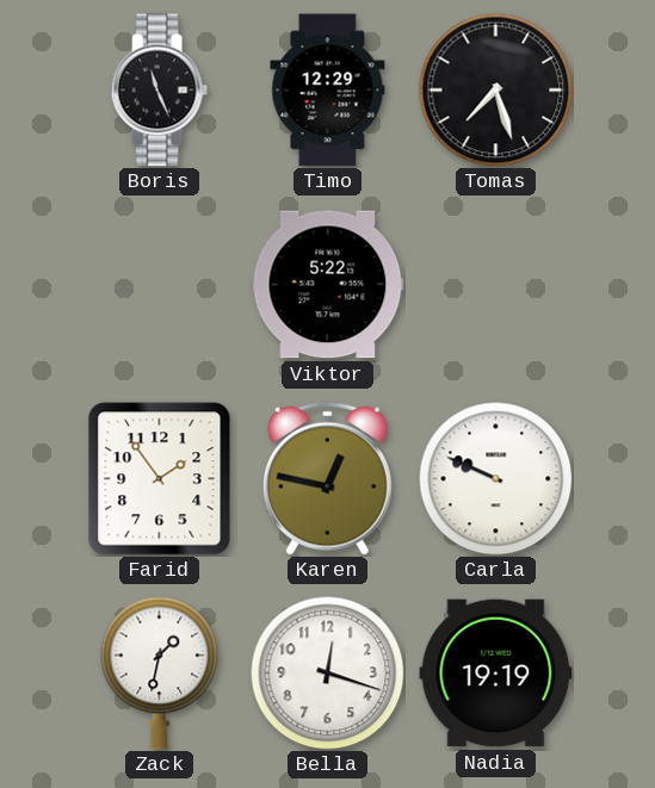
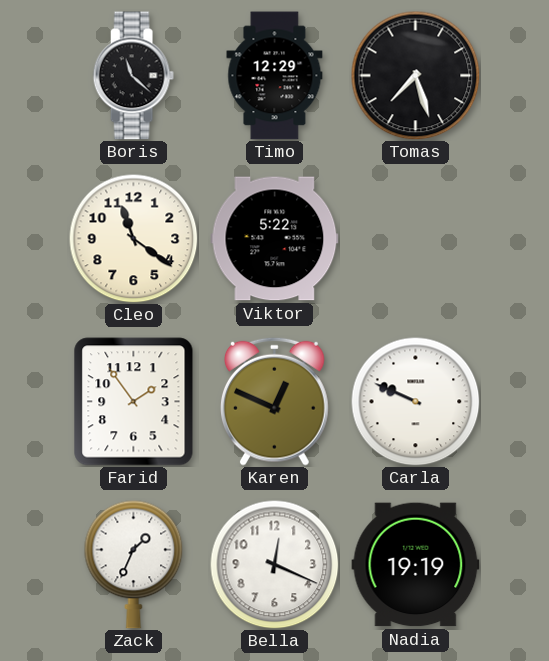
Boris: 11:26 -> 11:22
Cleo: none -> 11:21
Karen: 12:47 -> 12:49
Zack: 1:32 -> 1:34
Bella: 12:18 -> 12:19
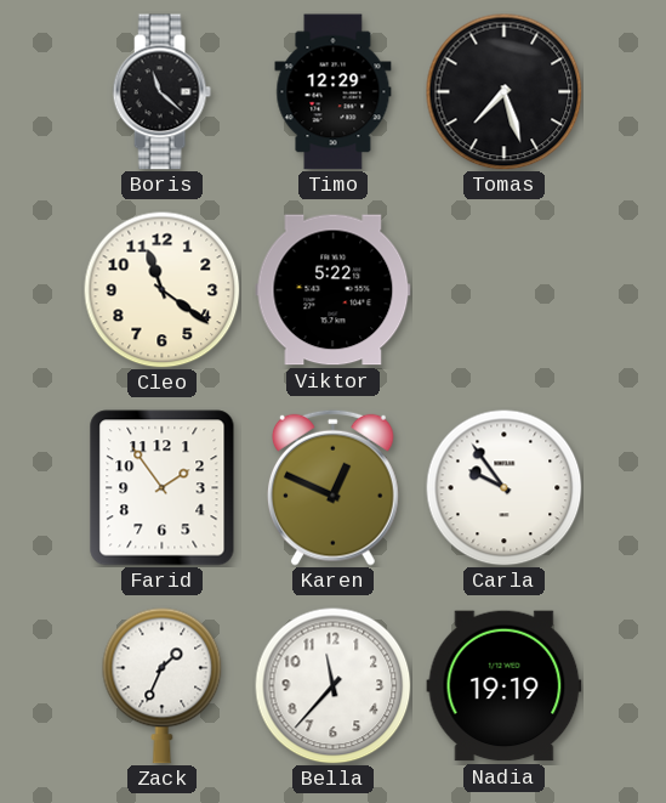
Carla: 9:49 -> 9:54
Bella: 12:19 -> 11:37
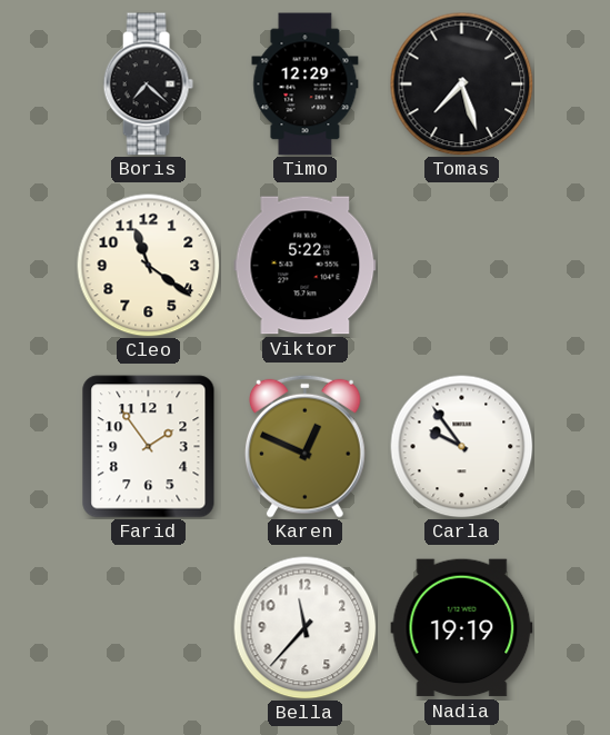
Boris: 11:22 -> 7:22
Zack: 1:34 -> none
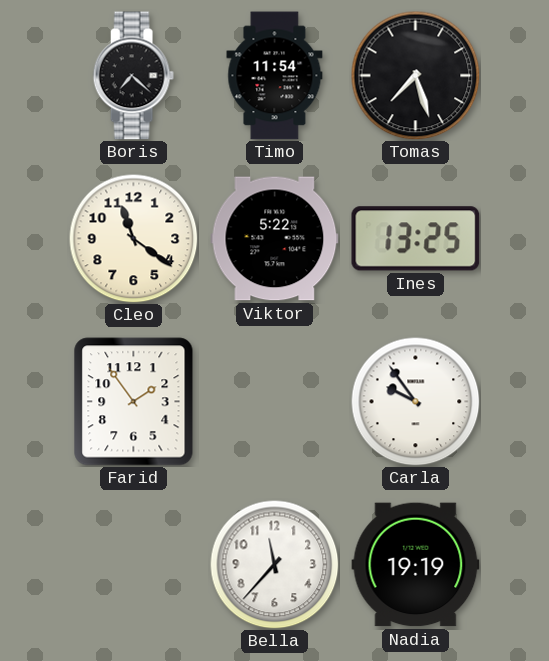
Timo: 12:29 -> 11:54
Ines: none -> 13:25
Karen: 12:49 -> none
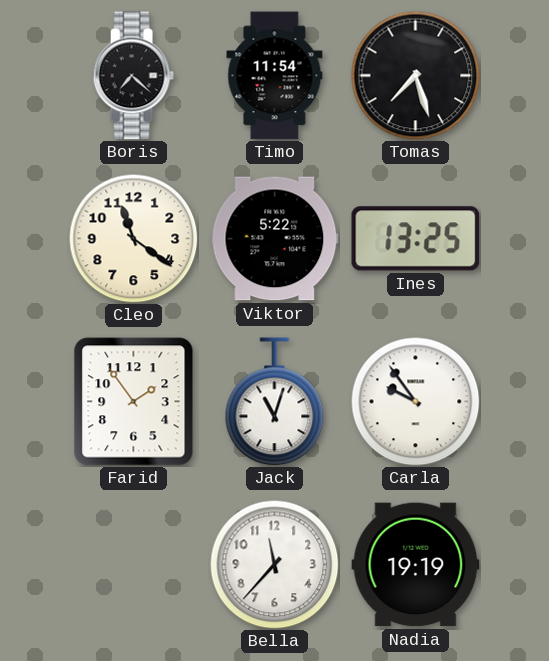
Jack: none -> 11:03
